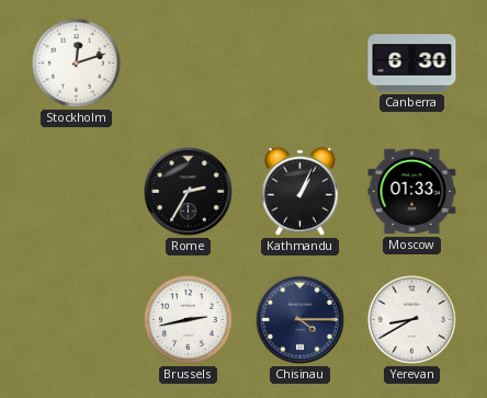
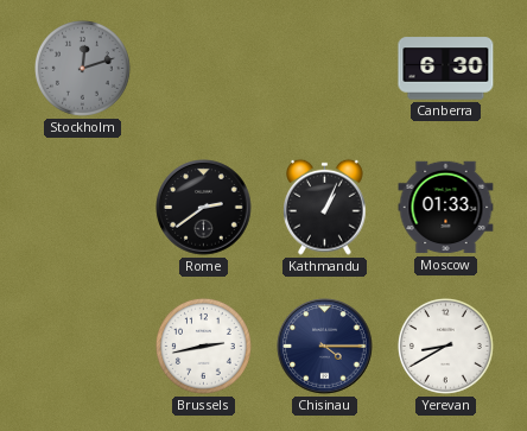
Stockholm dial: white -> grey
Rome: 2:35 -> 2:39
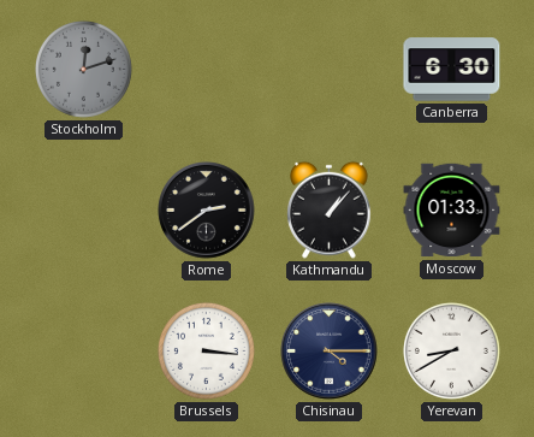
Kathmandu: 1:04 -> 1:07
Brussels: 2:43 -> 3:16
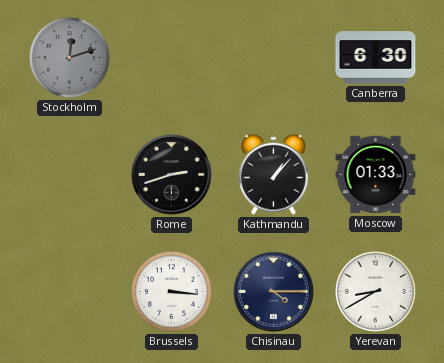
Rome: 2:39 -> 2:42
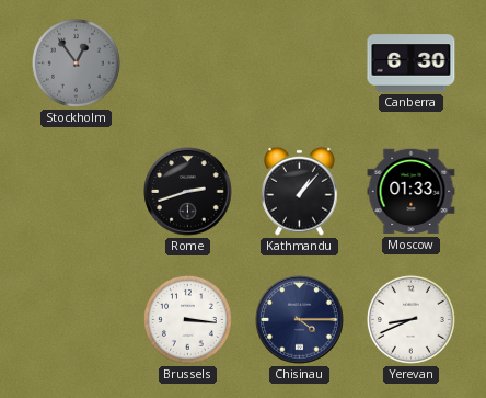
Stockholm: 12:12 -> 12:54
Yerevan: 8:40 -> 8:41
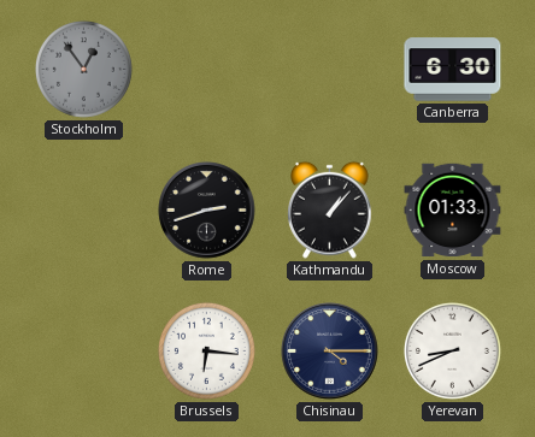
Brussels: 3:16 -> 6:16
